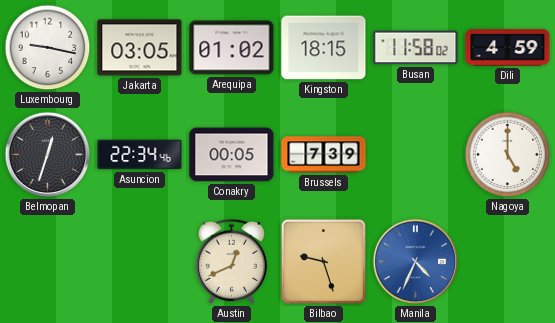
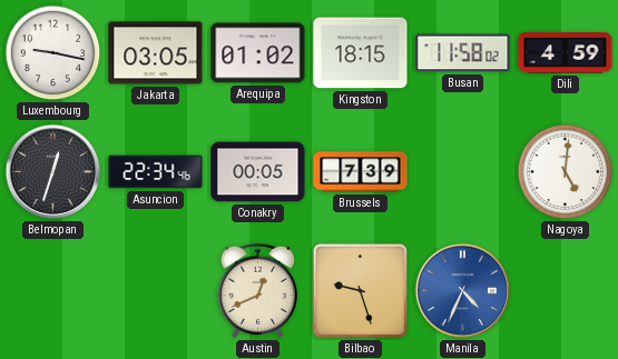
Nagoya: 5:00 -> 5:01
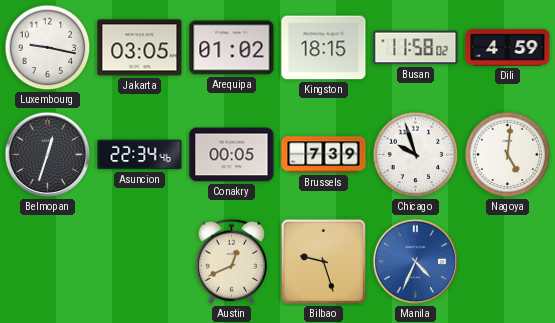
Chicago: none -> 9:57
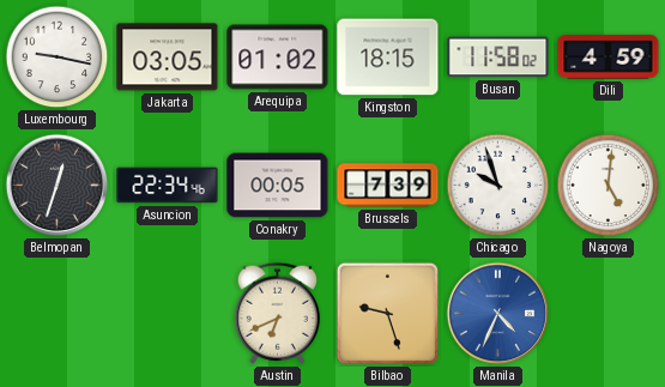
Austin: 12:41 -> 6:41
